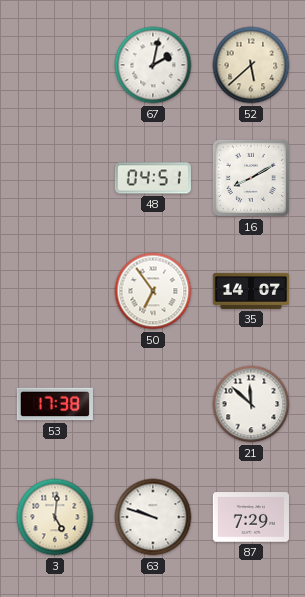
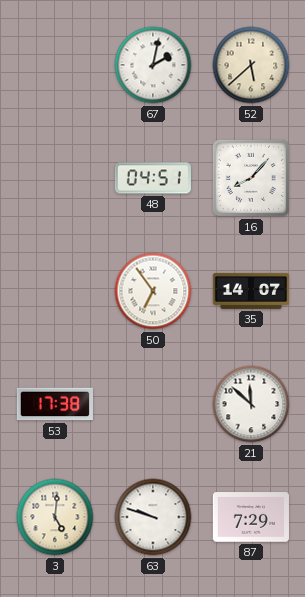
16: 8:10 -> 8:07
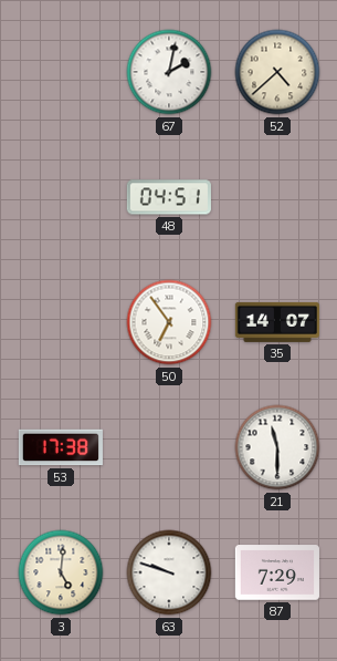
52: 5:38 -> 4:38
16: 8:07 -> none
21: 11:52 -> 11:30
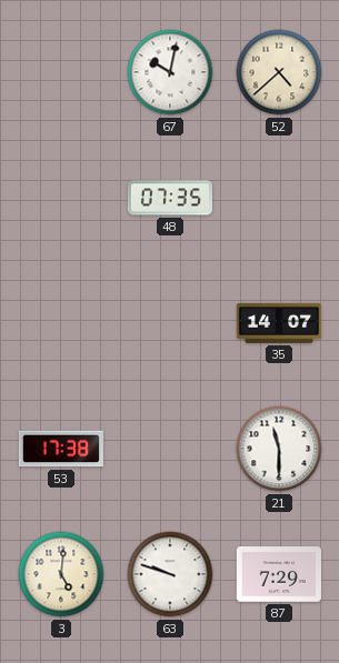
67: 2:02 -> 10:02
48: 04:51 -> 07:35
50: 6:54 -> none
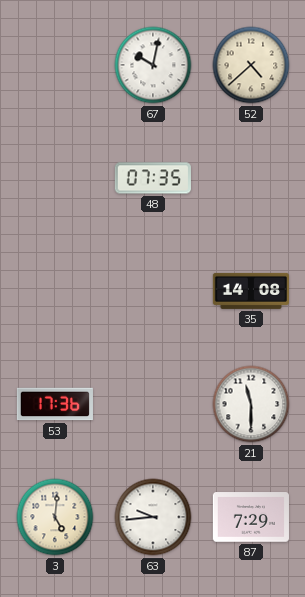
35: 14:07 -> 14:08
53: 17:38 -> 17:36
63: 9:48 -> 9:44
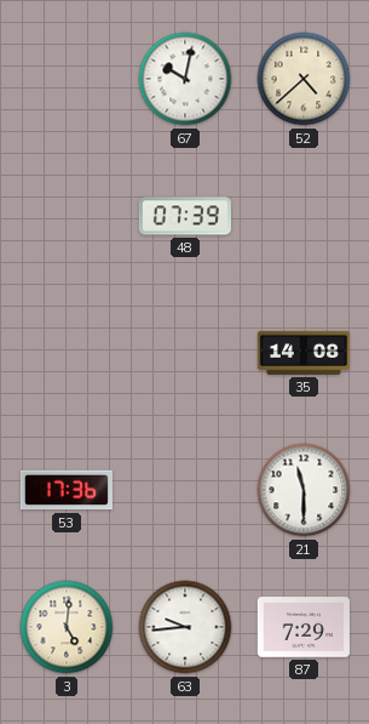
48: 07:35 -> 07:39
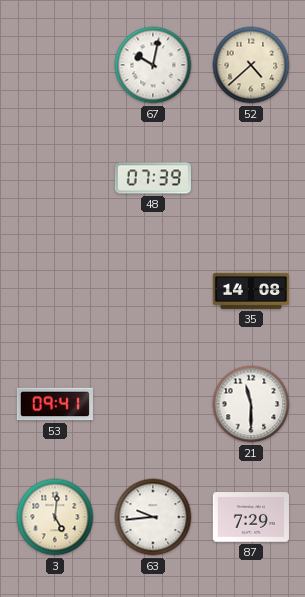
53: 17:36 -> 09:41
